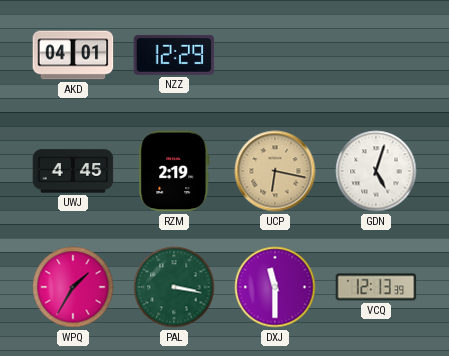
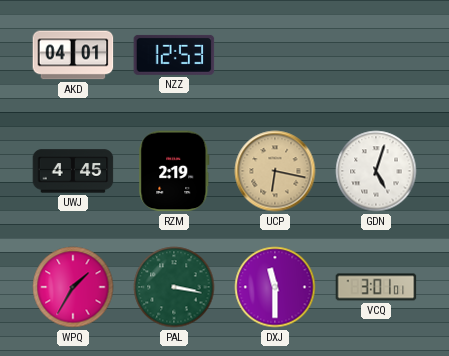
NZZ: 12:29 -> 12:53
VCQ: 12:13 -> 3:01
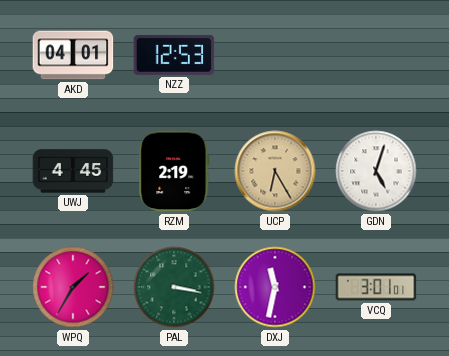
UCP: 6:17 -> 6:25
DXJ: 11:30 -> 11:32
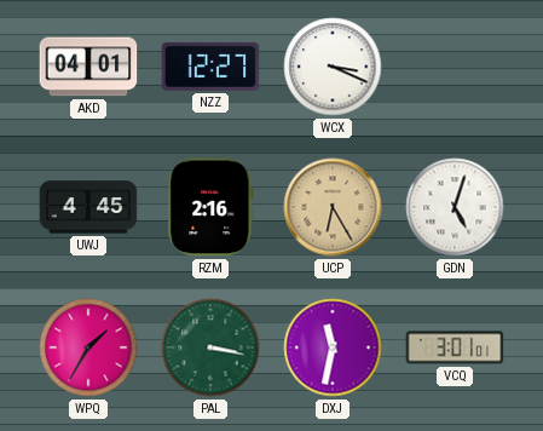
NZZ: 12:53 -> 12:27
WCX: none -> 3:19
RZM: 2:19 -> 2:16
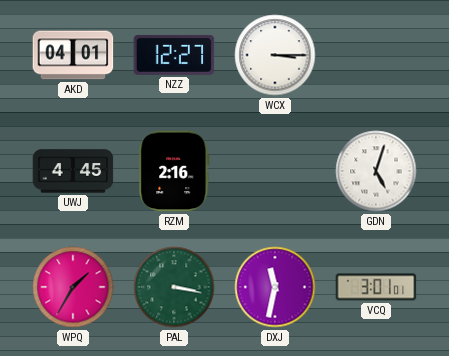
WCX: 3:19 -> 3:15
UCP: 6:25 -> none
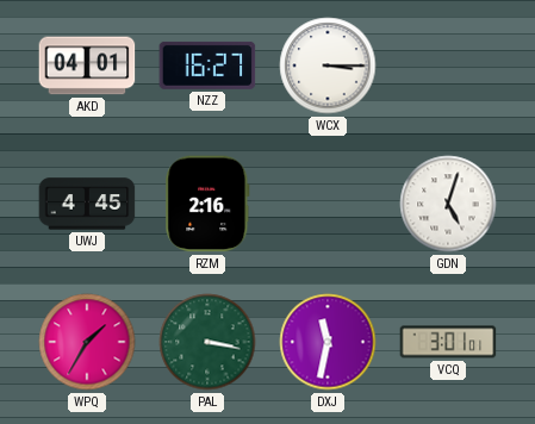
NZZ: 12:27 -> 16:27
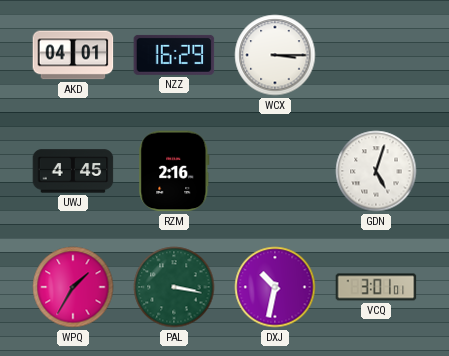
NZZ: 16:27 -> 16:29
DXJ: 11:32 -> 10:32
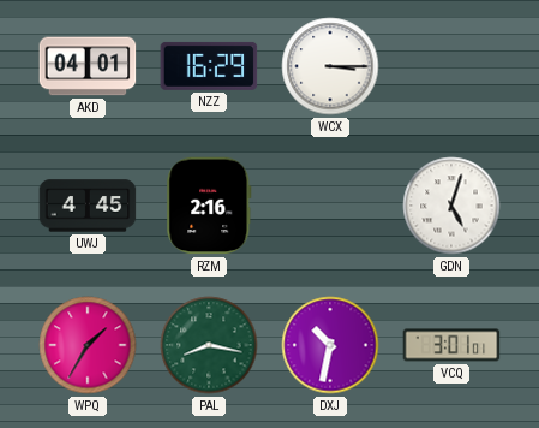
PAL: 3:17 -> 8:17
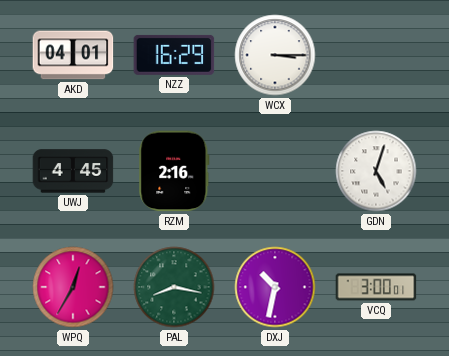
WPQ: 1:35 -> 12:35
VCQ: 3:01 -> 3:00
